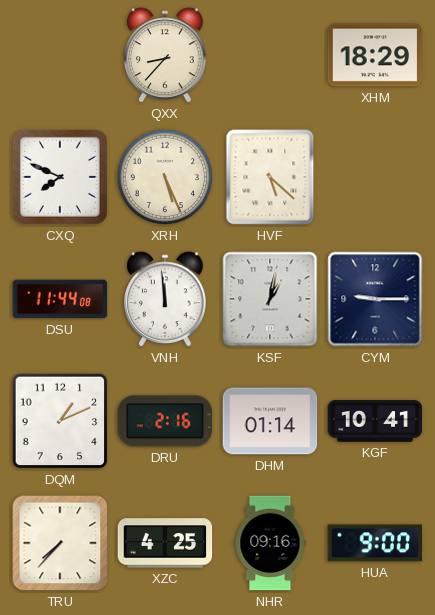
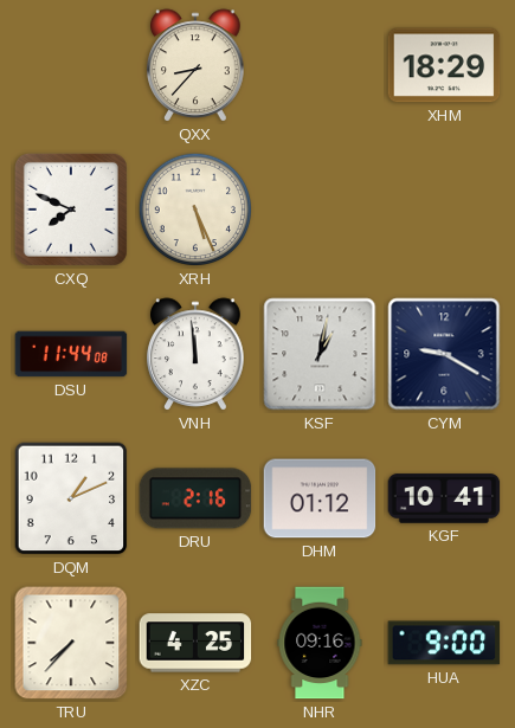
HVF: 5:22 -> none
CYM: 9:15 -> 9:20
DHM: 01:14 -> 01:12
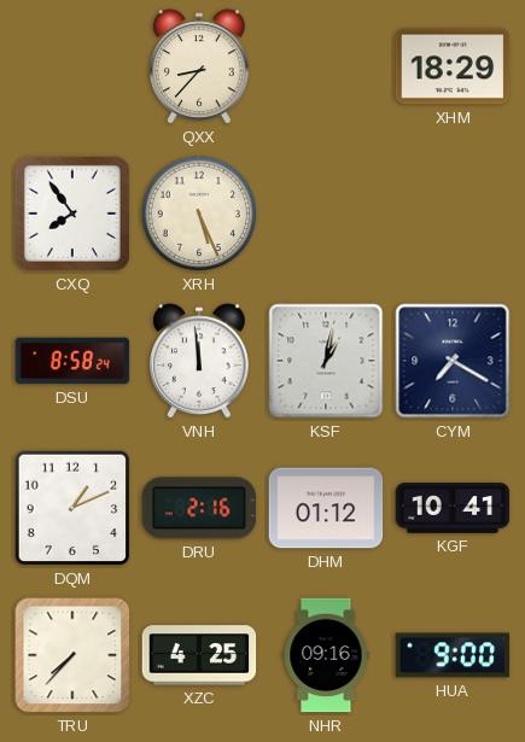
CXQ: 7:49 -> 7:54
DSU: 11:44 -> 8:58
CYM: 9:20 -> 7:20
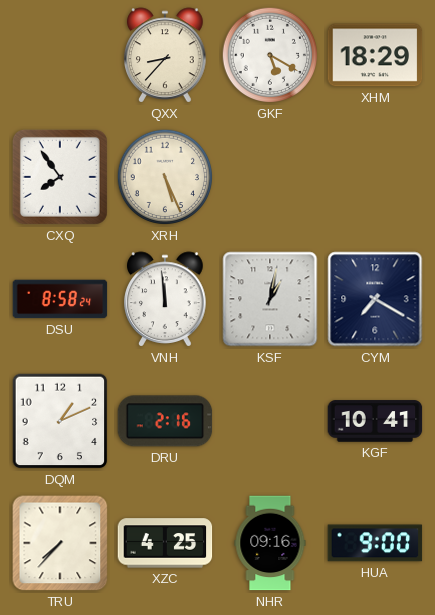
GKF: none -> 5:20
DHM: 01:12 -> none
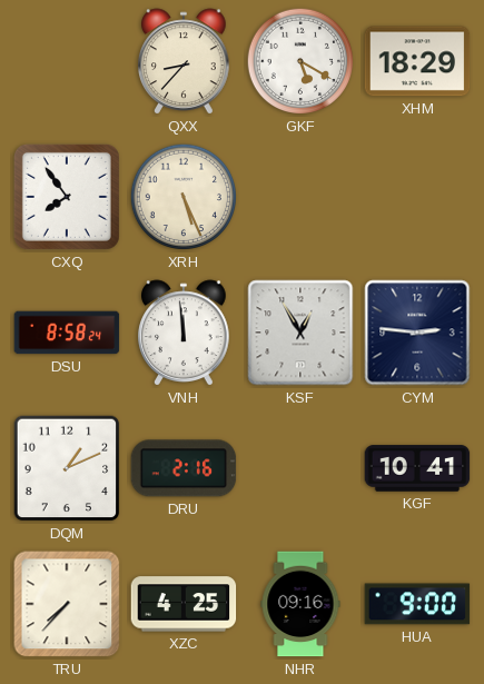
KSF: 1:02 -> 12:55
CYM: 7:20 -> 2:46
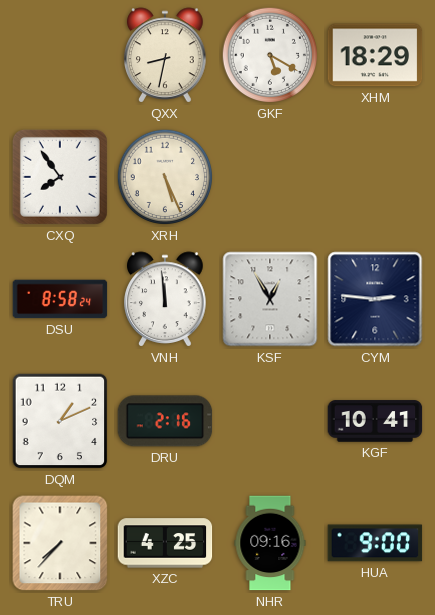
QXX: 8:37 -> 8:32
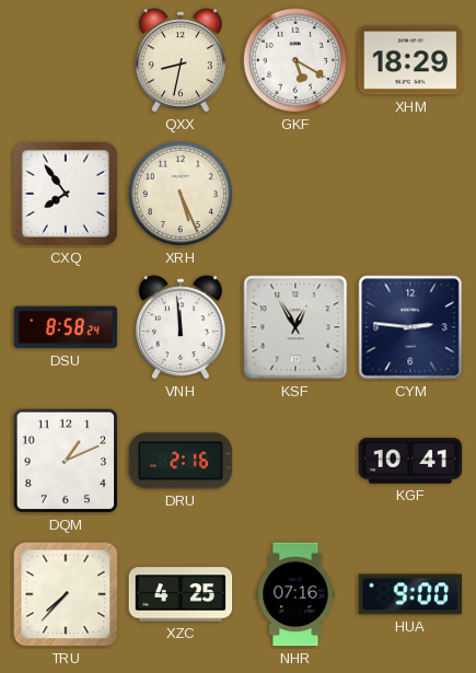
NHR: 09:16 -> 07:16
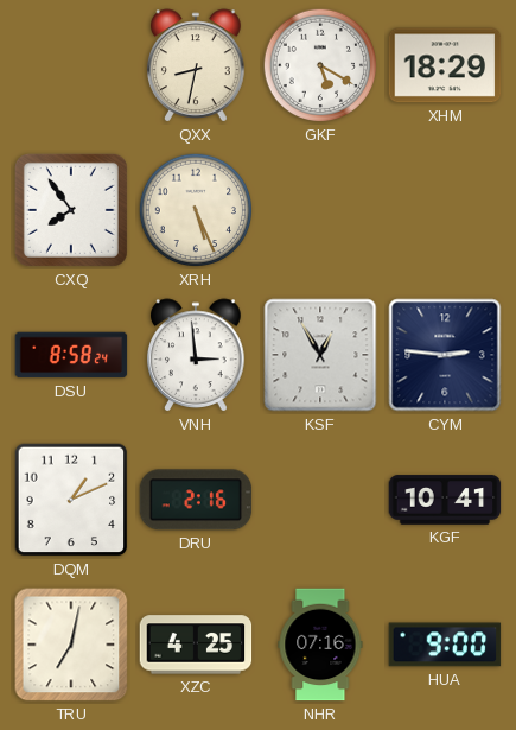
VNH: 11:59 -> 2:59
TRU: 7:37 -> 7:02
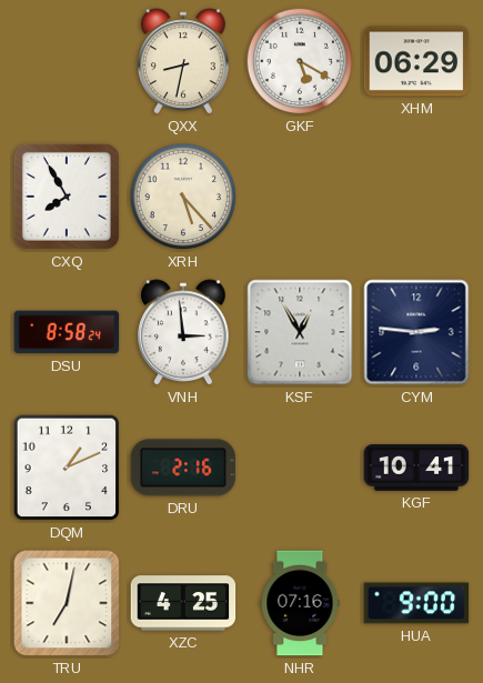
XHM: 18:29 -> 06:29
CXQ: 7:54 -> 7:55
XRH: 5:26 -> 5:23
